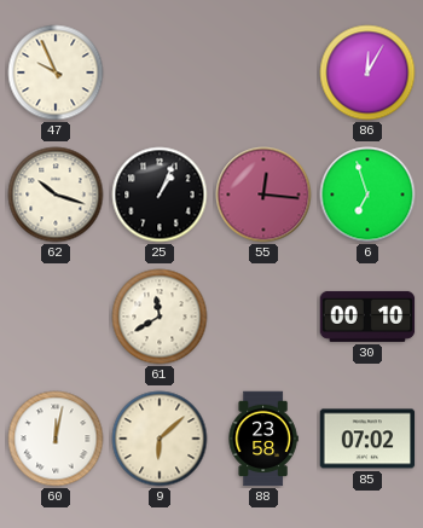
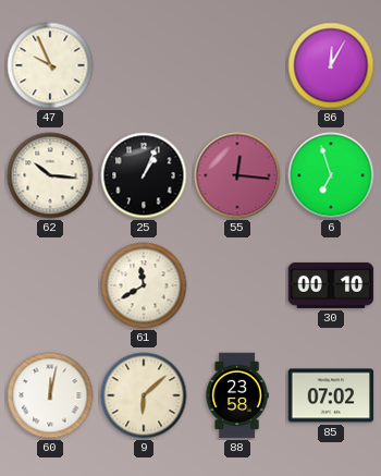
62: 10:18 -> 10:16
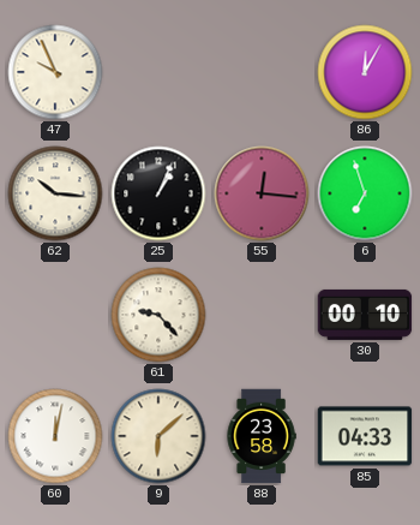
61: 11:40 -> 9:23
85: 07:02 -> 04:33
